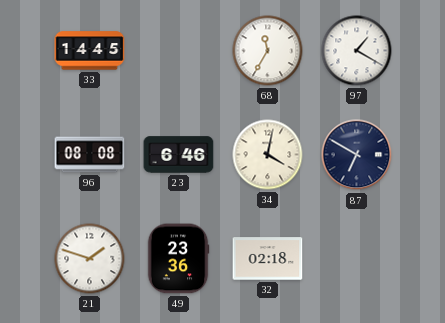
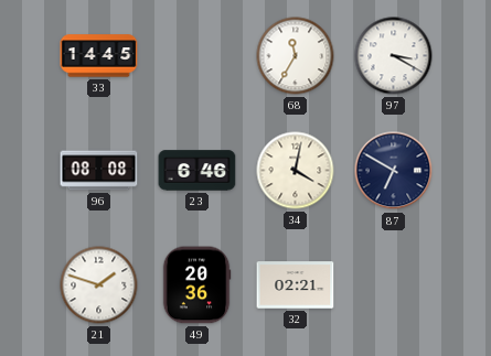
97: 1:20 -> 3:20
49: 23:36 -> 20:36
32: 02:18 -> 02:21
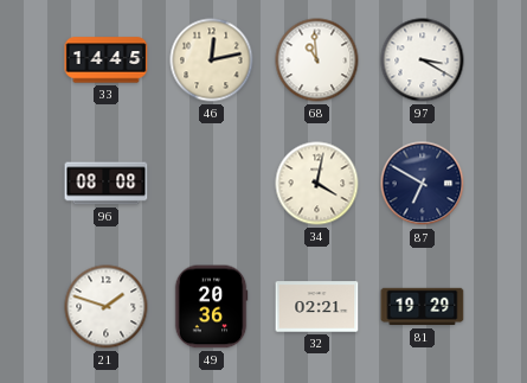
46: none -> 12:13
68: 11:35 -> 10:59
23: 6:46 -> none
81: none -> 19:29
